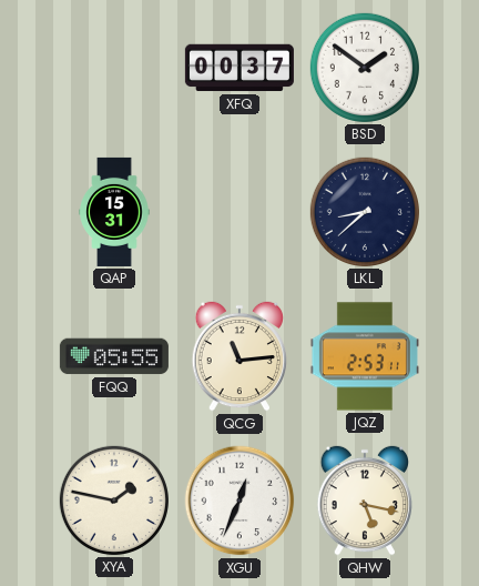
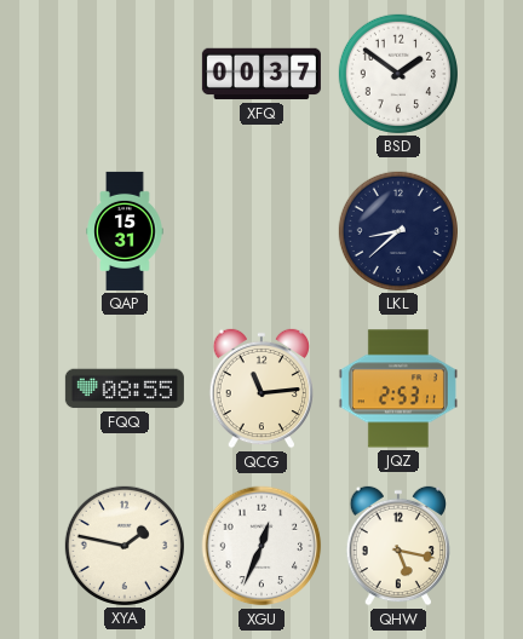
FQQ: 05:55 -> 08:55
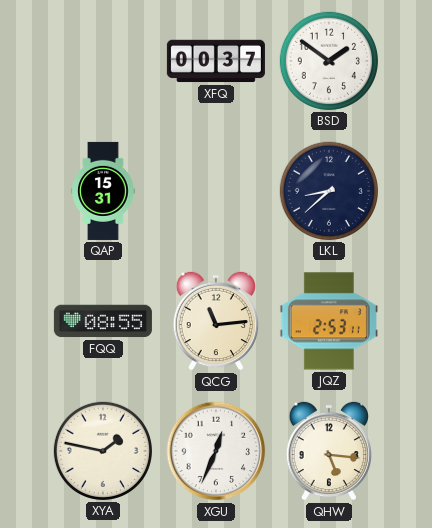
QHW: 5:17 -> 5:16
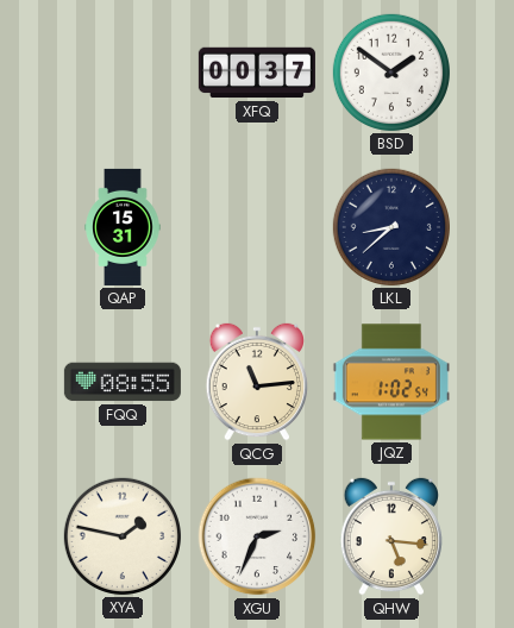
JQZ: 2:53 -> 1:02
XGU: 12:34 -> 2:34
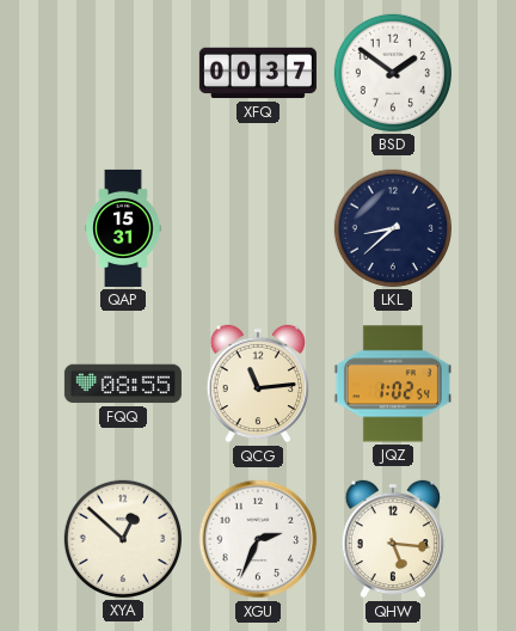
XYA: 1:47 -> 12:52
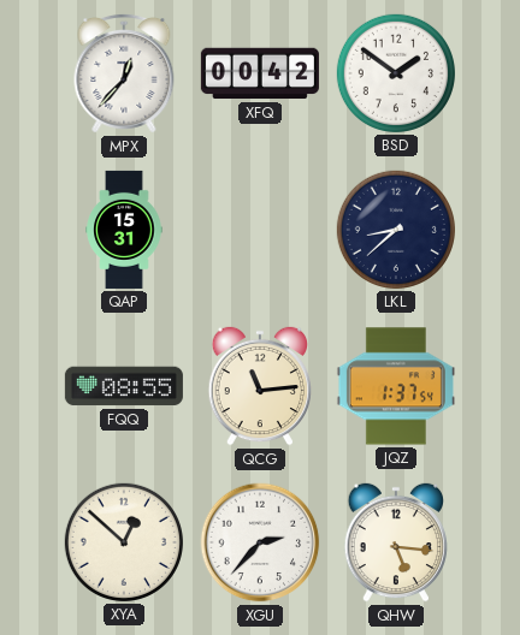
MPX: none -> 12:37
XFQ: 00:37 -> 00:42
JQZ: 1:02 -> 1:37
XGU: 2:34 -> 2:37
